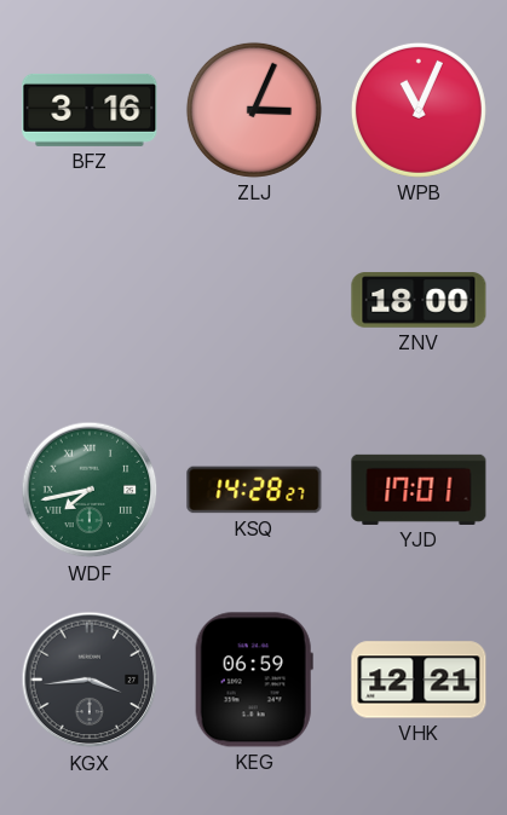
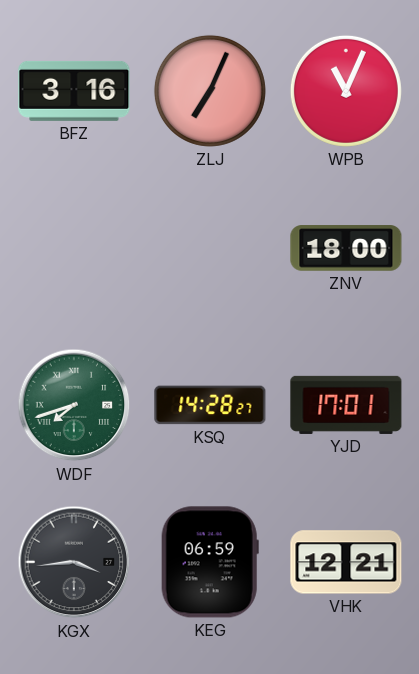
ZLJ: 3:04 -> 7:04
WDF: 7:43 -> 7:42
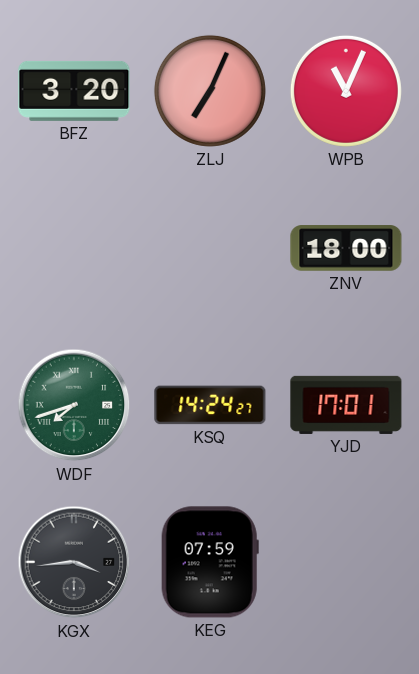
BFZ: 3:16 -> 3:20
KSQ: 14:28 -> 14:24
KEG: 06:59 -> 07:59
VHK: 12:21 -> none
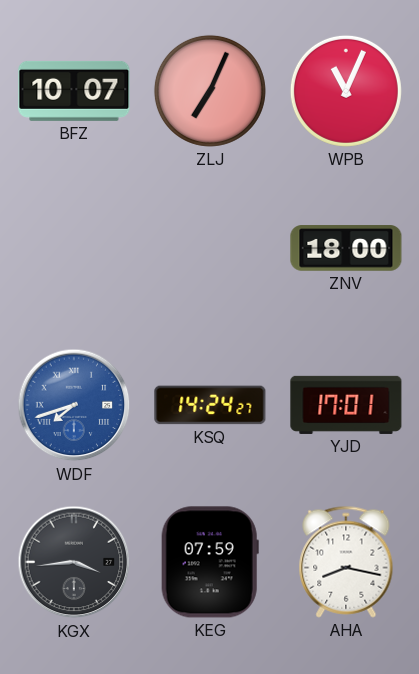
BFZ: 3:20 -> 10:07
WDF dial: green -> blue
AHA: none -> 8:17
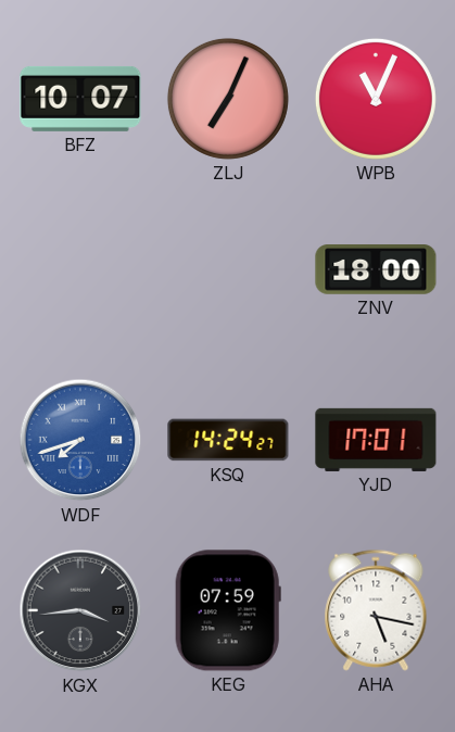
AHA: 8:17 -> 5:17
